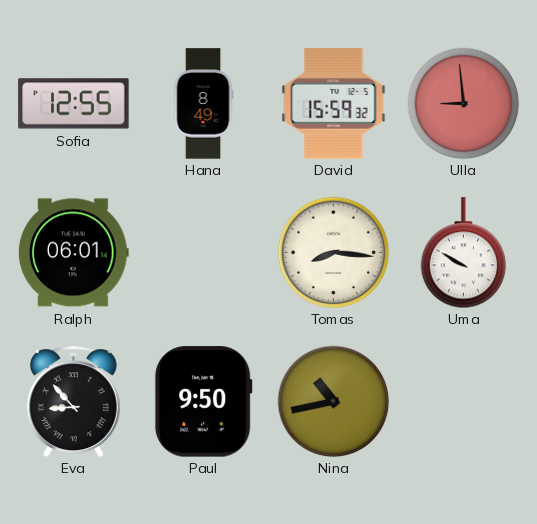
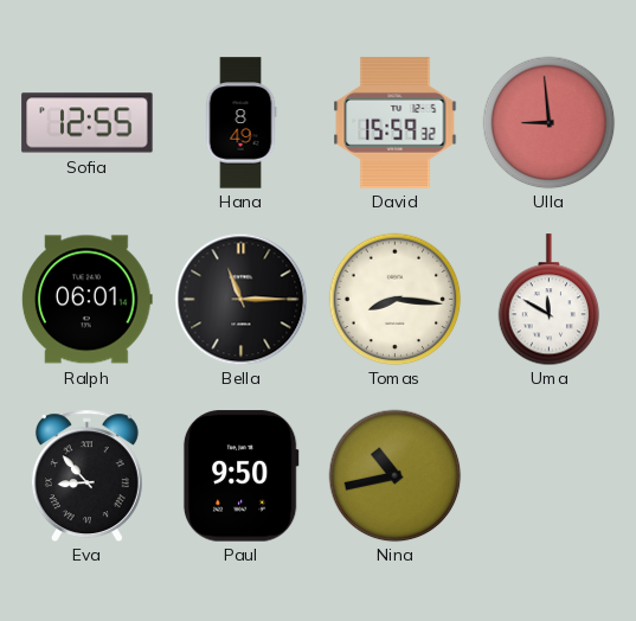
Bella: none -> 11:15
Uma: 9:50 -> 11:50
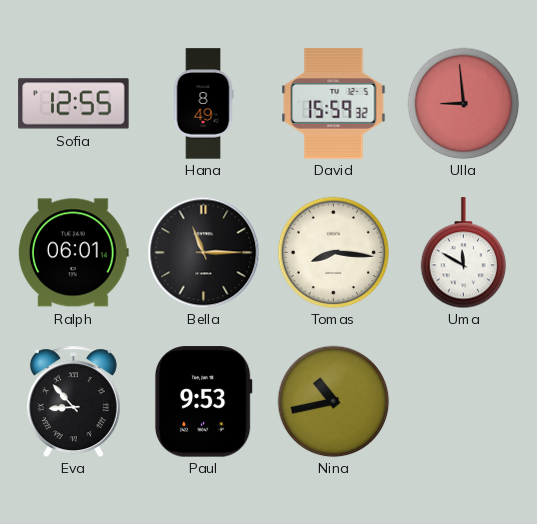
Paul: 9:50 -> 9:53
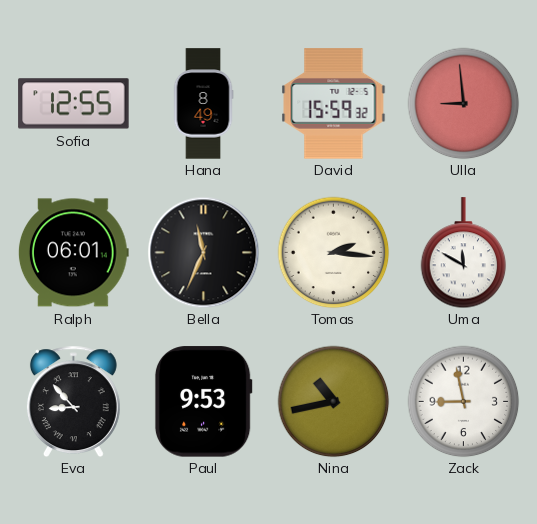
Bella: 11:15 -> 11:34
Tomas: 8:16 -> 2:16
Zack: none -> 8:58
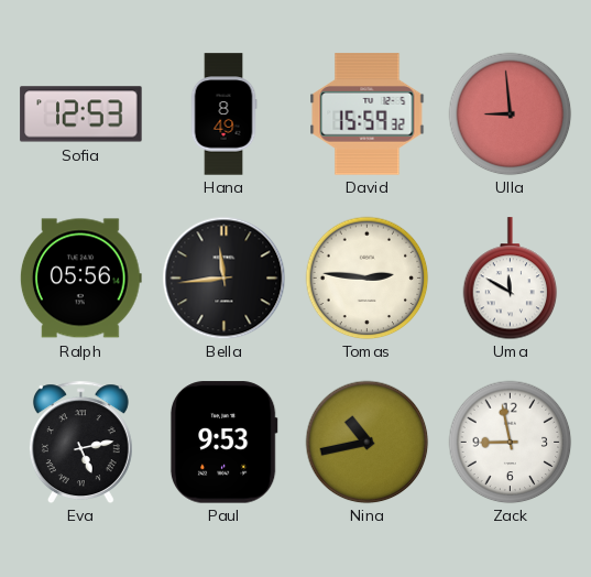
Sofia: 12:55 -> 12:53
Ralph: 06:01 -> 05:56
Bella: 11:34 -> 11:44
Tomas: 2:16 -> 2:46
Eva: 8:53 -> 5:13
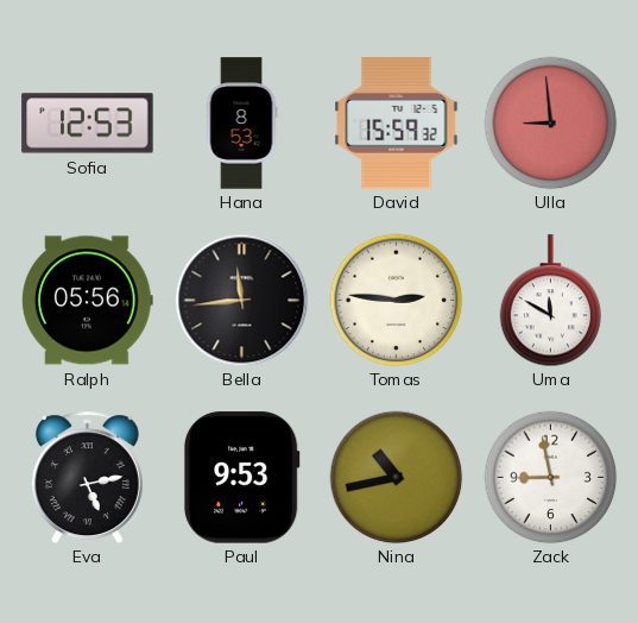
Hana: 8:49 -> 8:53
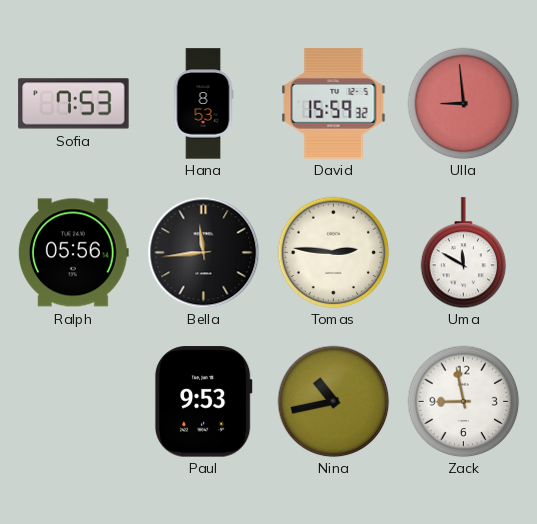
Sofia: 12:53 -> 7:53
Eva: 5:13 -> none
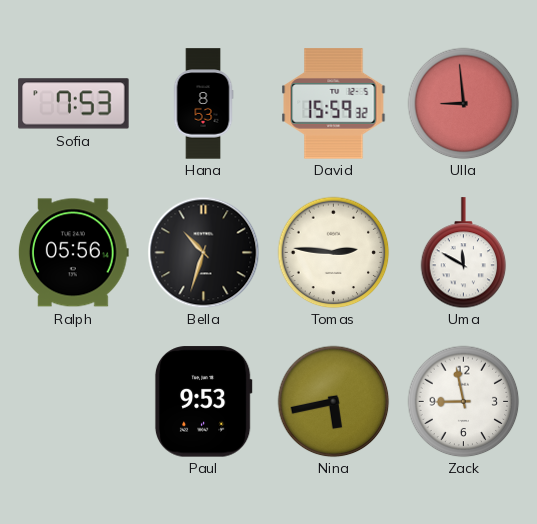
Bella: 11:44 -> 10:33
Nina: 10:43 -> 5:43
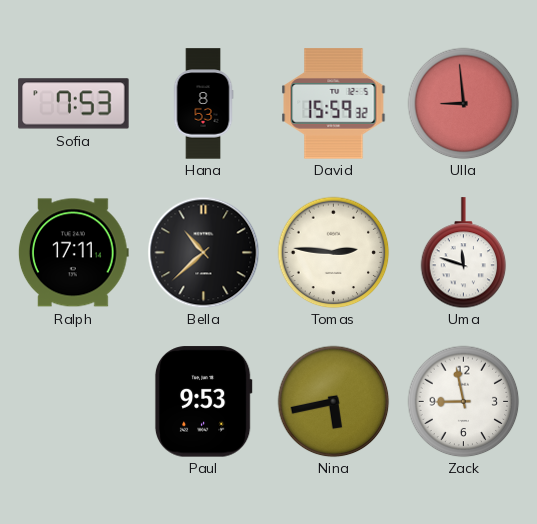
Ralph: 05:56 -> 17:11
Bella: 10:33 -> 10:38
Uma: 11:50 -> 11:48
